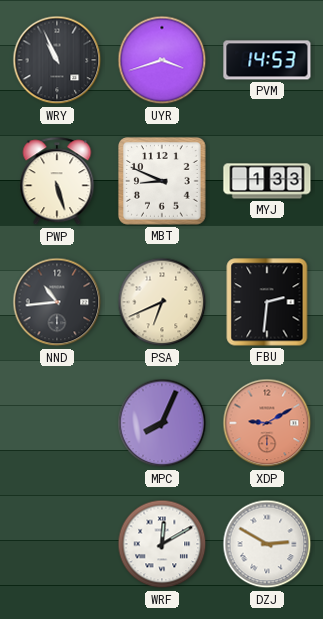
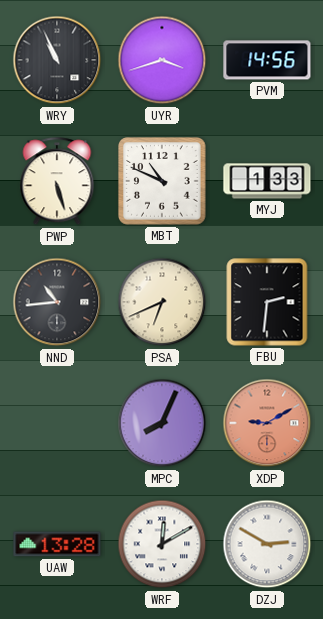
PVM: 14:53 -> 14:56
MBT: 8:49 -> 10:49
UAW: none -> 13:28
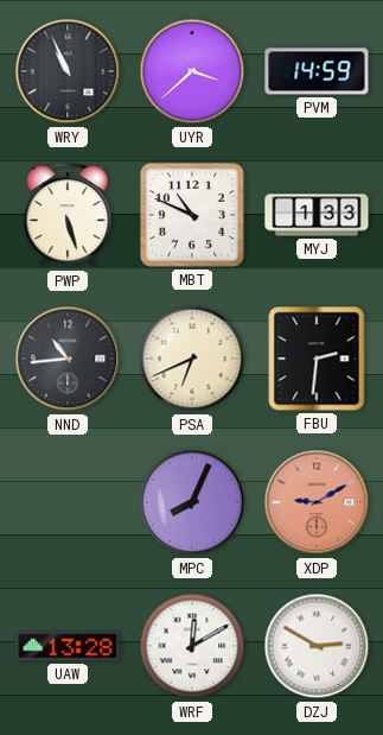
UYR: 3:42 -> 3:38
PVM: 14:56 -> 14:59
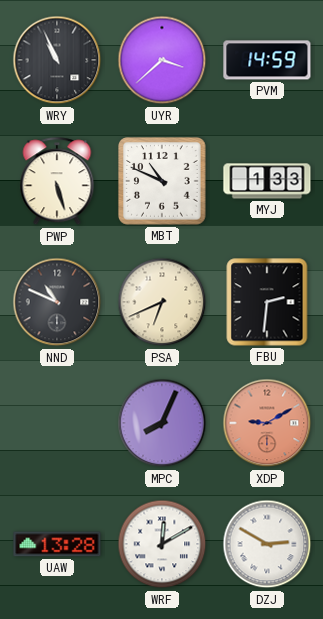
NND: 10:44 -> 10:49
